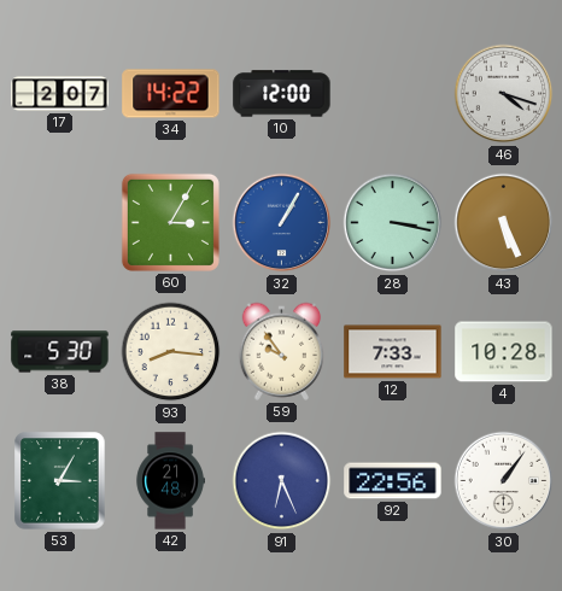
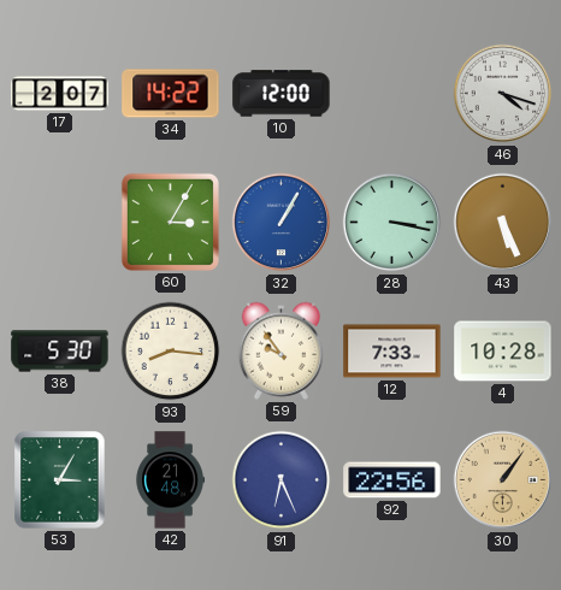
30 dial: white -> champagne
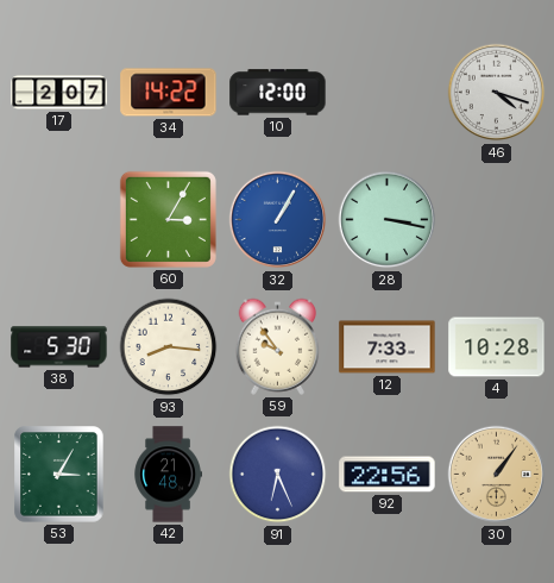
43: 5:26 -> none
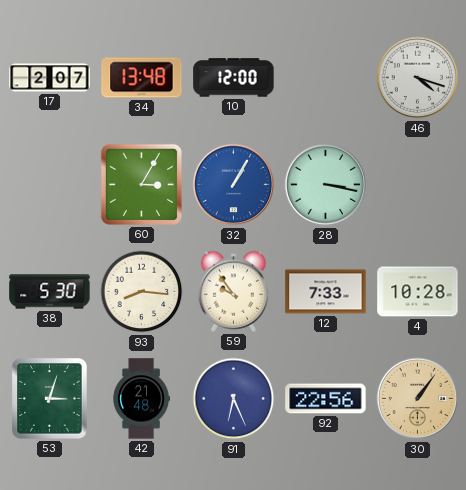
34: 14:22 -> 13:48
53: 3:05 -> 3:03
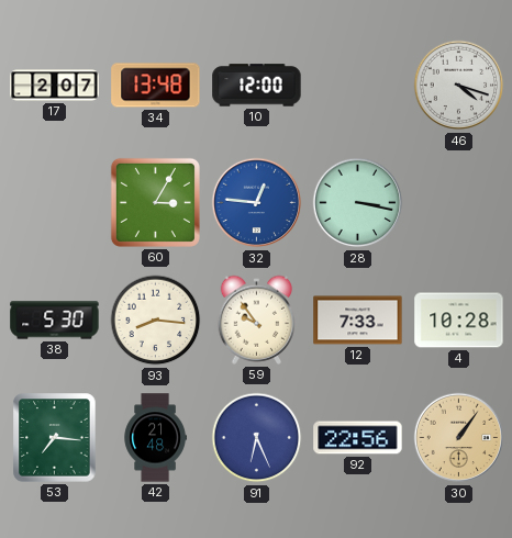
32: 1:05 -> 12:46
53: 3:03 -> 7:16
